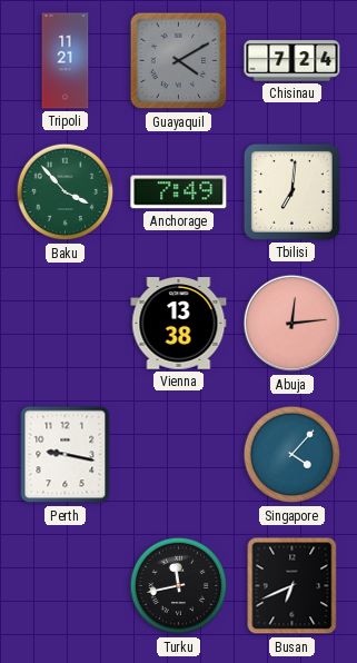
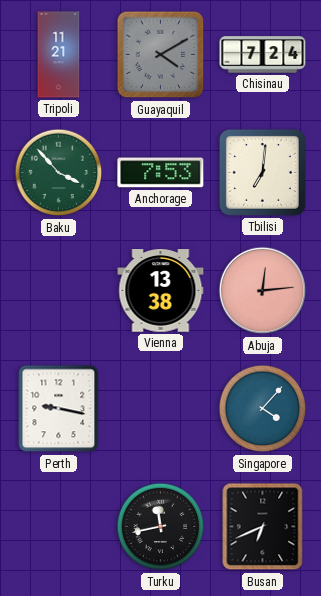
Anchorage: 7:49 -> 7:53
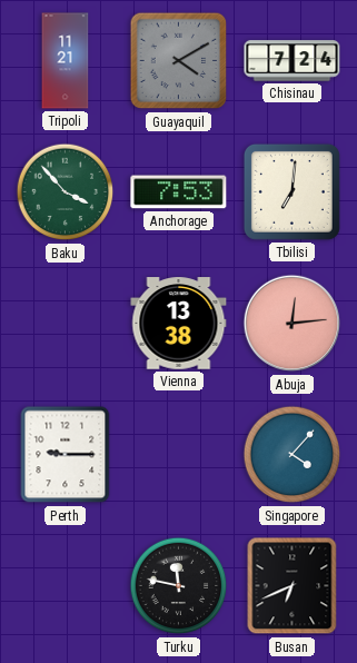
Perth: 9:17 -> 9:15
Turku: 11:43 -> 11:47
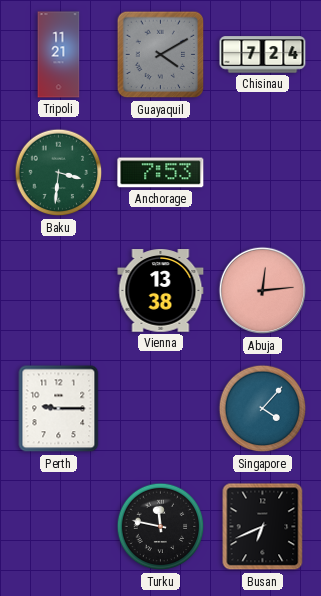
Baku: 3:53 -> 3:31
Tbilisi: 7:01 -> none
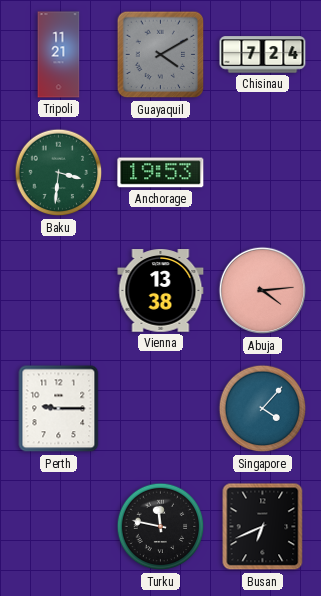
Anchorage: 7:53 -> 19:53
Abuja: 12:14 -> 4:14
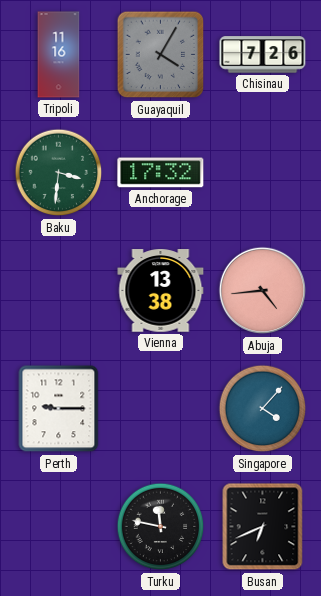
Tripoli: 11:21 -> 11:16
Guayaquil: 4:10 -> 4:05
Chisinau: 7:24 -> 7:26
Anchorage: 19:53 -> 17:32
Abuja: 4:14 -> 4:44
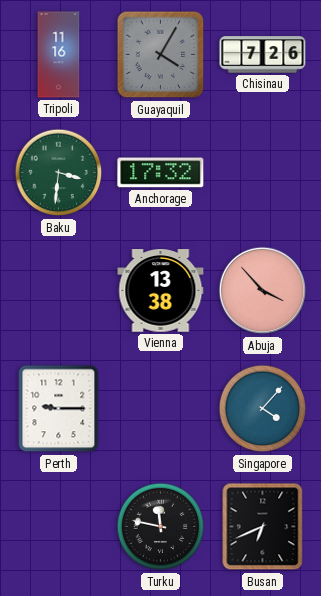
Abuja: 4:44 -> 3:53
